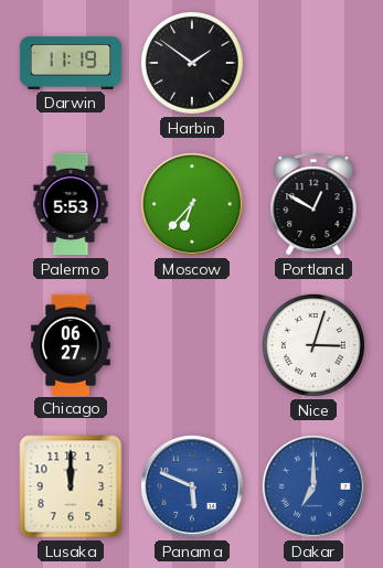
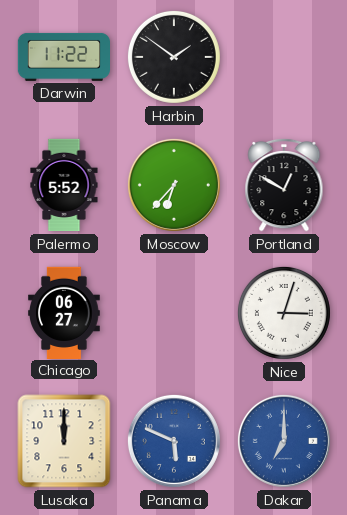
Darwin: 11:19 -> 11:22
Palermo: 5:53 -> 5:52
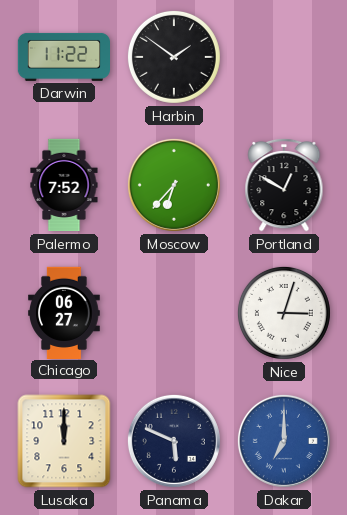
Palermo: 5:52 -> 7:52
Panama dial: blue -> navy
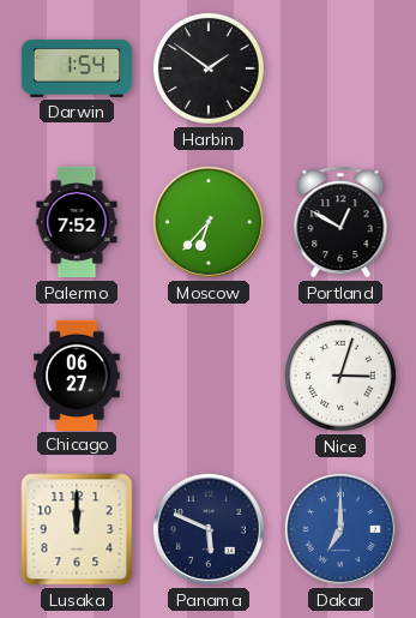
Darwin: 11:22 -> 1:54
